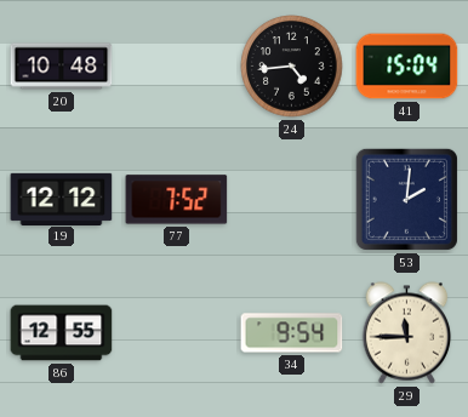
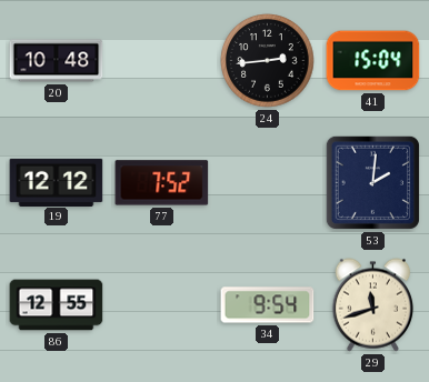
24: 4:44 -> 2:44
29: 11:45 -> 11:42
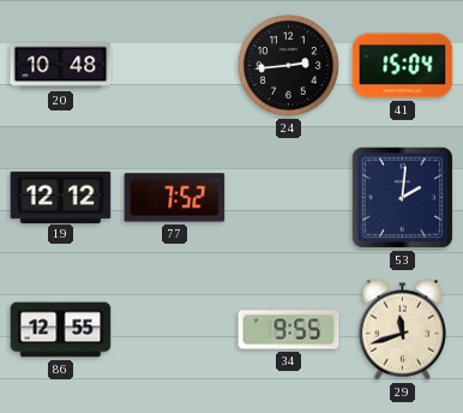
34: 9:54 -> 9:55
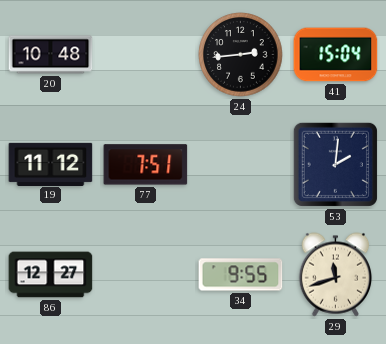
19: 12:12 -> 11:12
77: 7:52 -> 7:51
86: 12:55 -> 12:27
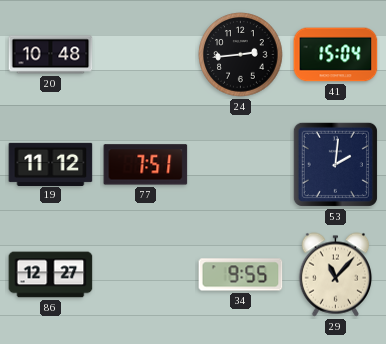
29: 11:42 -> 11:07
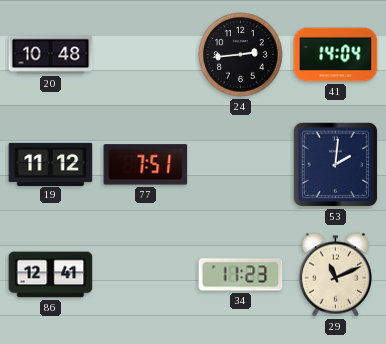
41: 15:04 -> 14:04
86: 12:27 -> 12:41
34: 9:55 -> 11:23
29: 11:07 -> 11:11
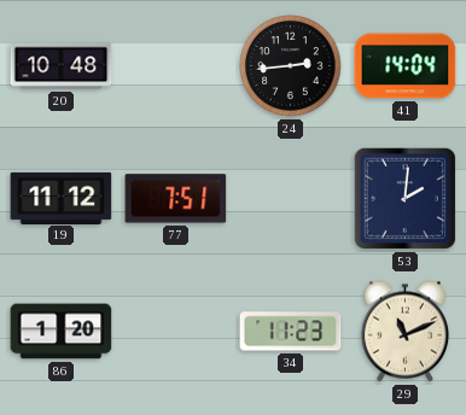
86: 12:41 -> 1:20
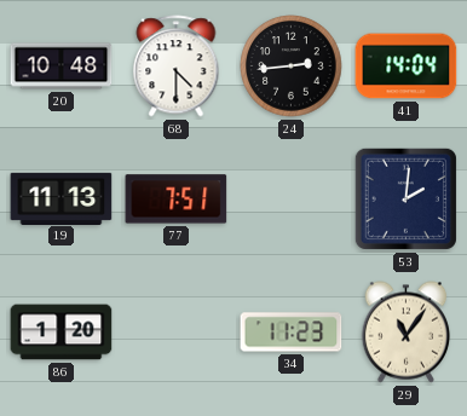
68: none -> 4:30
19: 11:12 -> 11:13
29: 11:11 -> 11:06
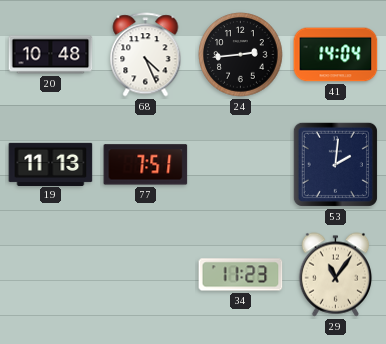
68: 4:30 -> 4:26
86: 1:20 -> none
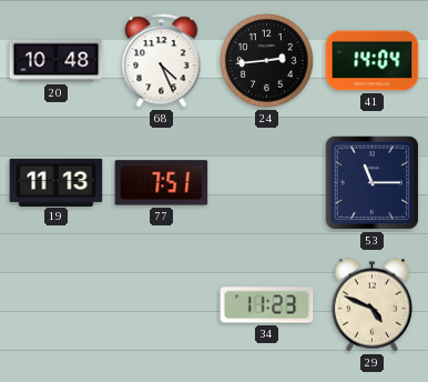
53: 2:01 -> 11:15
29: 11:06 -> 4:49
